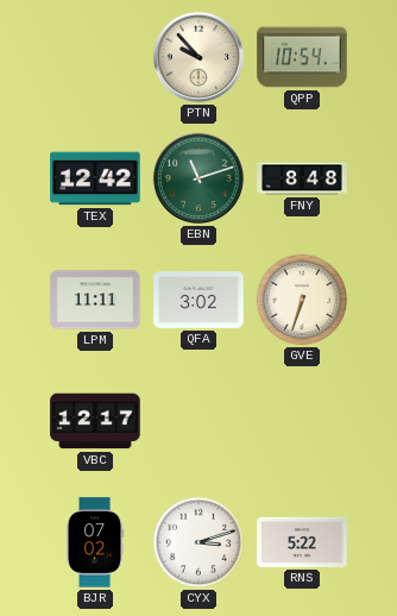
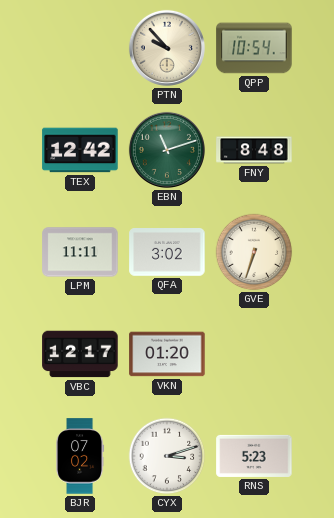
VKN: none -> 01:20
RNS: 5:22 -> 5:23
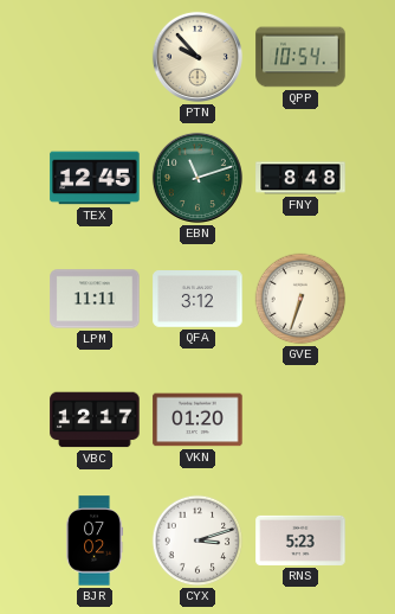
TEX: 12:42 -> 12:45
QFA: 3:02 -> 3:12
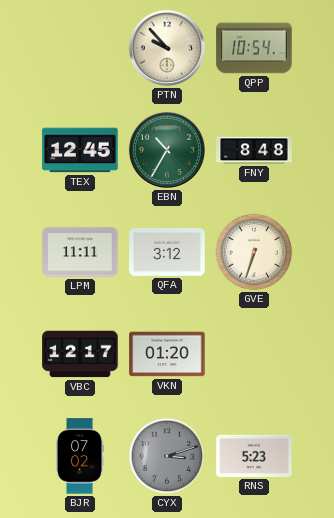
EBN: 11:12 -> 10:35
CYX dial: white -> grey
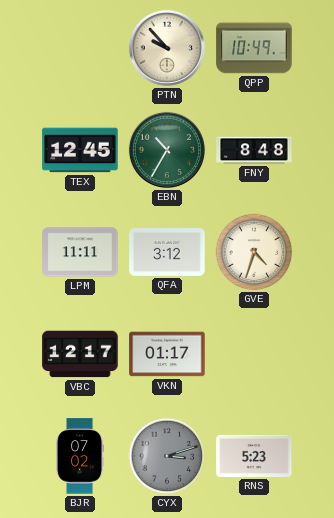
QPP: 10:54 -> 10:49
GVE: 6:33 -> 4:33
VKN: 01:20 -> 01:17
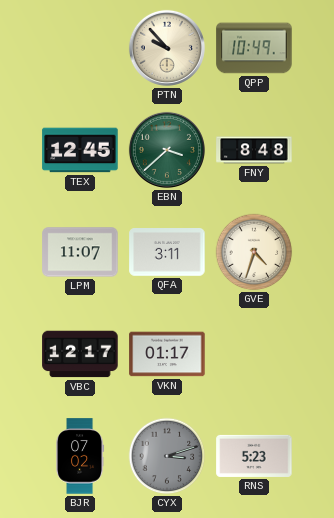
EBN: 10:35 -> 3:38
LPM: 11:11 -> 11:07
QFA: 3:12 -> 3:11
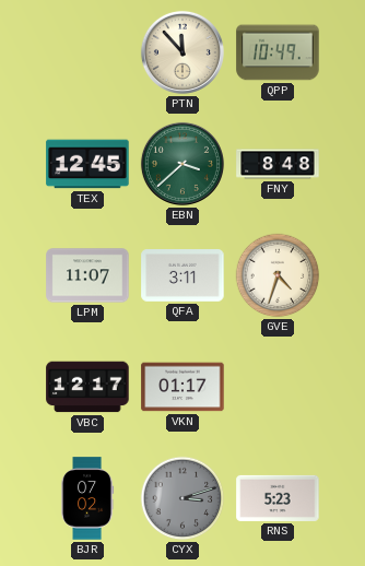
PTN: 9:53 -> 11:53
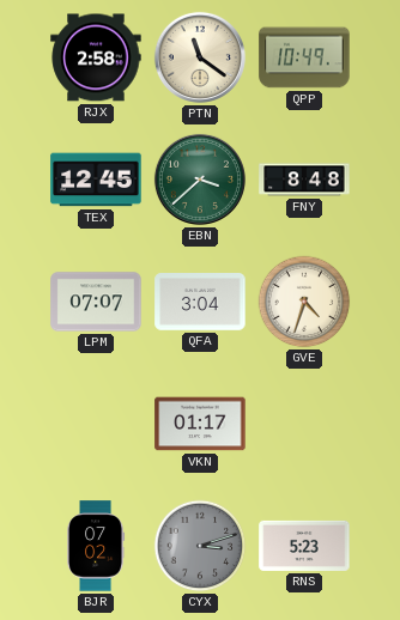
RJX: none -> 2:58
PTN: 11:53 -> 11:21
LPM: 11:07 -> 07:07
QFA: 3:11 -> 3:04
VBC: 12:17 -> none
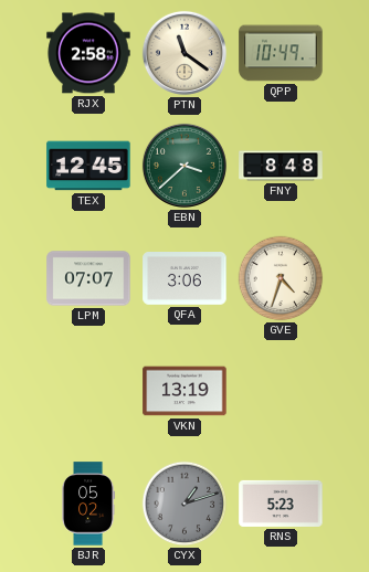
QFA: 3:04 -> 3:06
VKN: 01:17 -> 13:19
BJR: 07:02 -> 05:02
CYX: 3:12 -> 1:12
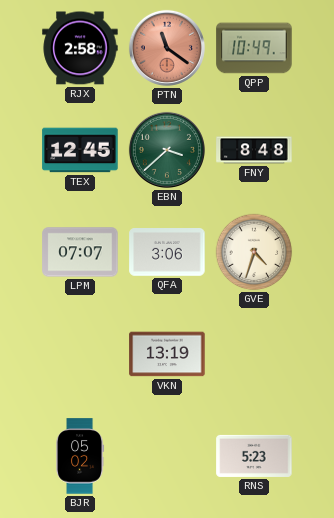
PTN dial: cream -> salmon
CYX: 1:12 -> none
